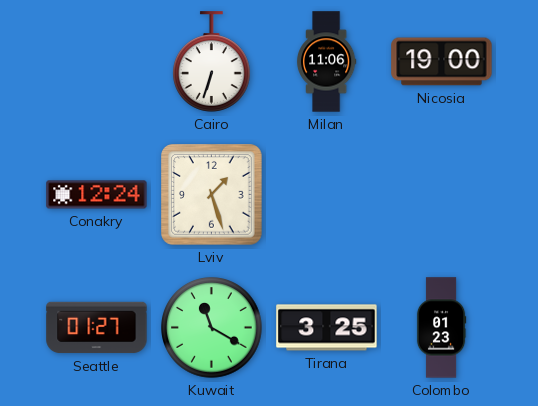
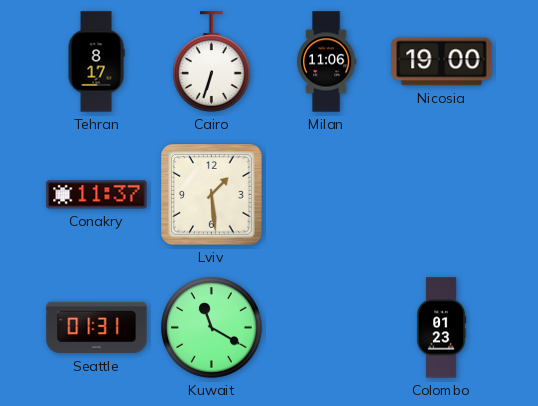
Tehran: none -> 8:17
Conakry: 12:24 -> 11:37
Lviv: 1:27 -> 1:29
Seattle: 01:27 -> 01:31
Tirana: 3:25 -> none
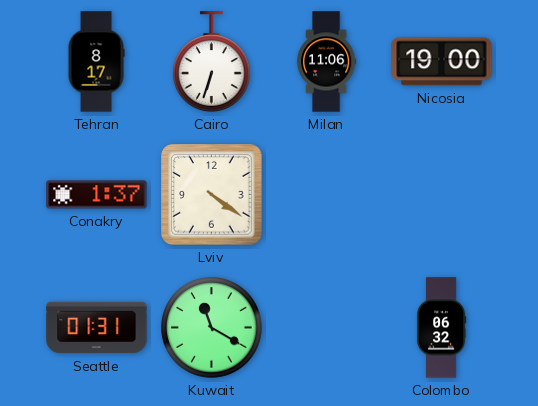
Conakry: 11:37 -> 1:37
Lviv: 1:29 -> 4:21
Colombo: 01:23 -> 06:32
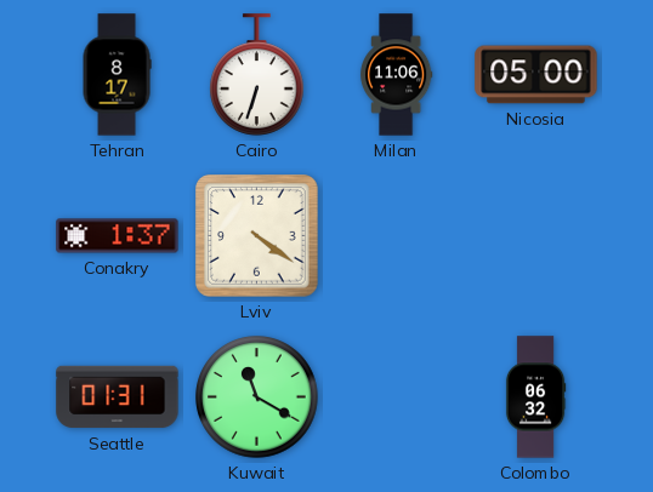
Nicosia: 19:00 -> 05:00
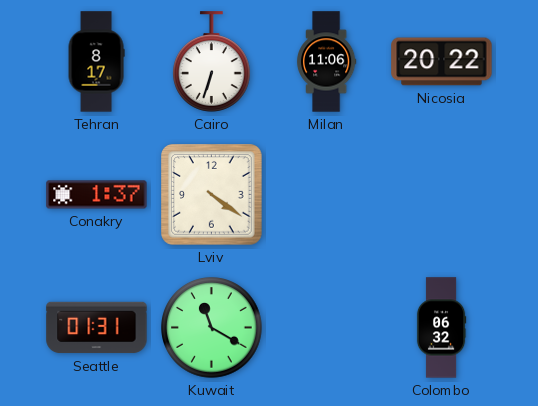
Nicosia: 05:00 -> 20:22
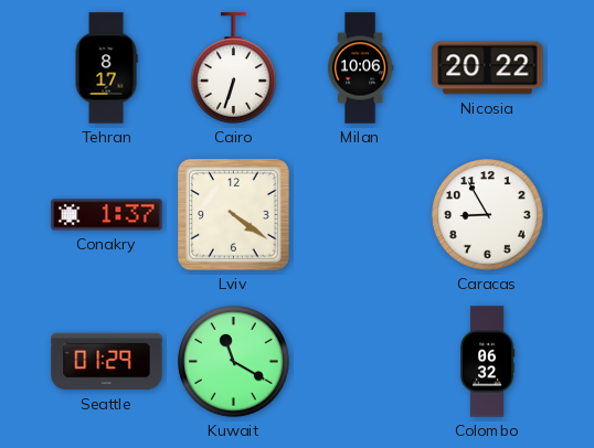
Milan: 11:06 -> 10:06
Caracas: none -> 8:55
Seattle: 01:31 -> 01:29
